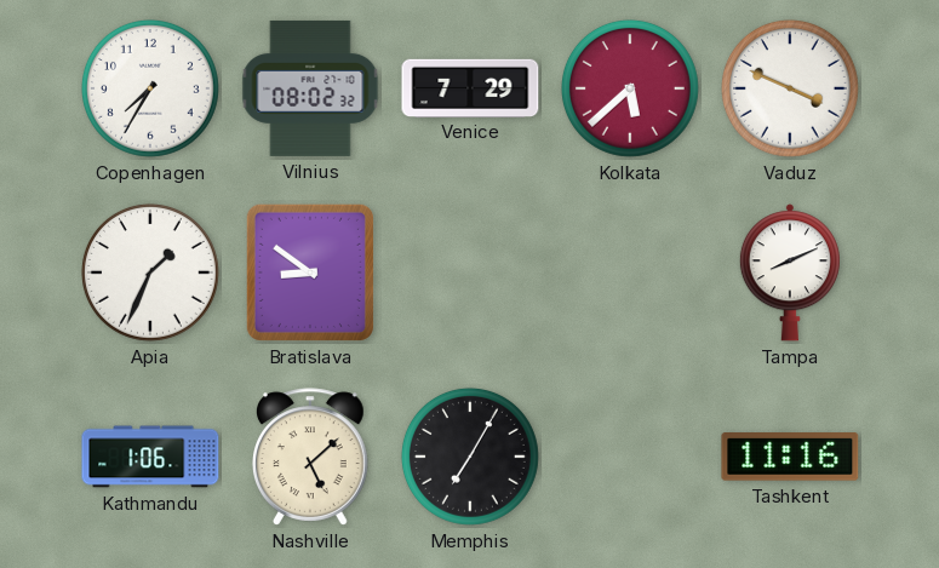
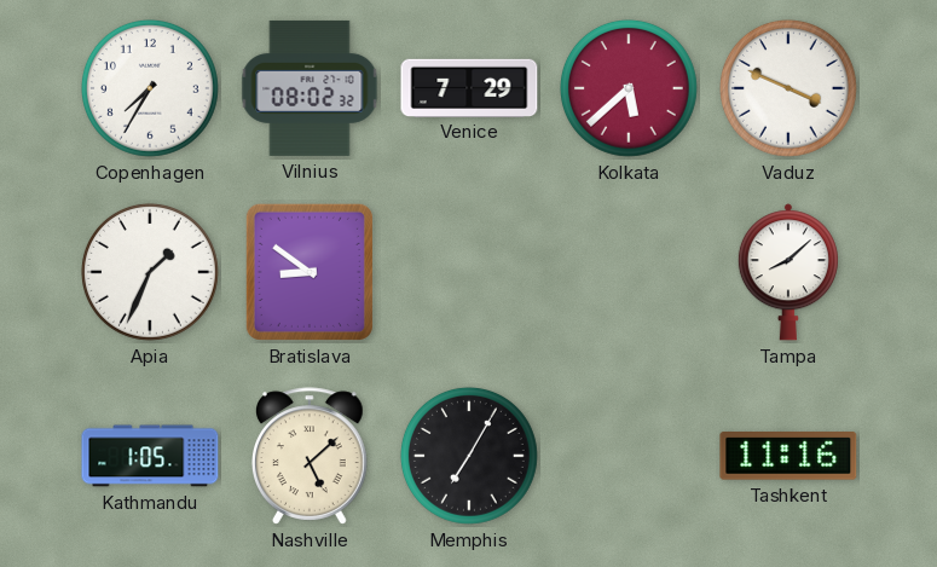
Tampa: 8:11 -> 8:08
Kathmandu: 1:06 -> 1:05
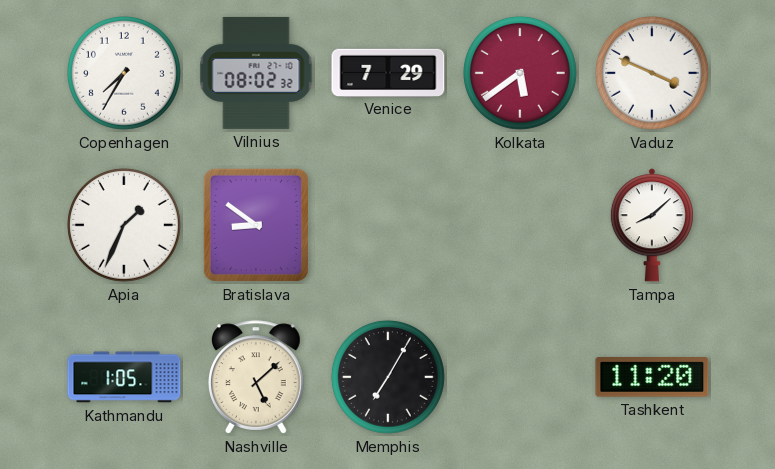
Kolkata: 5:38 -> 5:39
Tashkent: 11:16 -> 11:20
